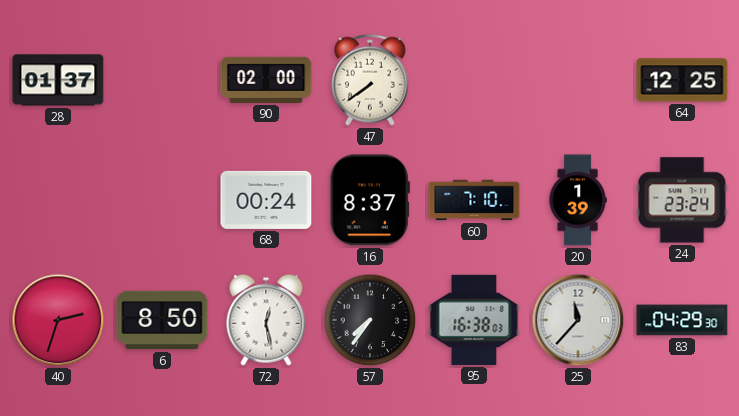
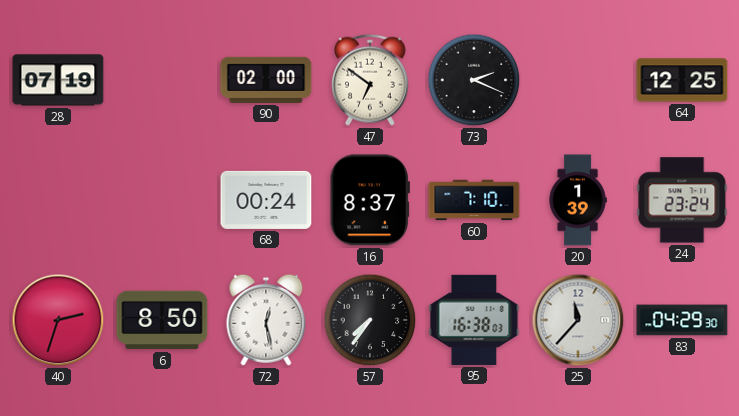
28: 01:37 -> 07:19
47: 7:39 -> 6:51
73: none -> 2:19
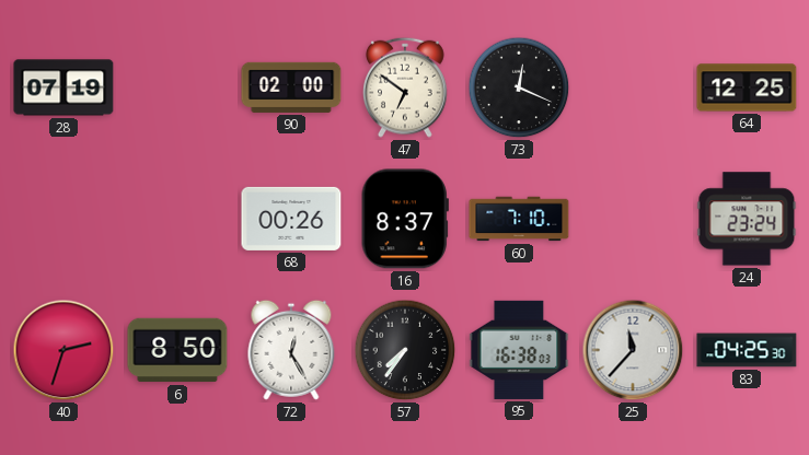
73: 2:19 -> 12:19
68: 00:24 -> 00:26
20: 1:39 -> none
72: 12:28 -> 12:25
83: 04:29 -> 04:25
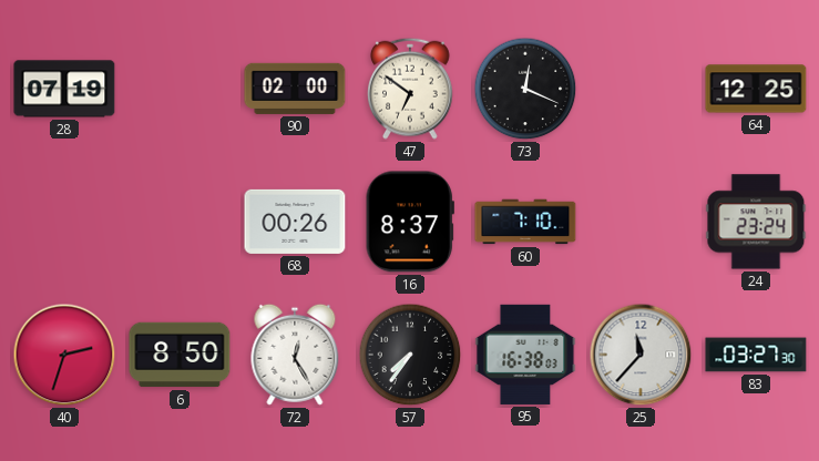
83: 04:25 -> 03:27
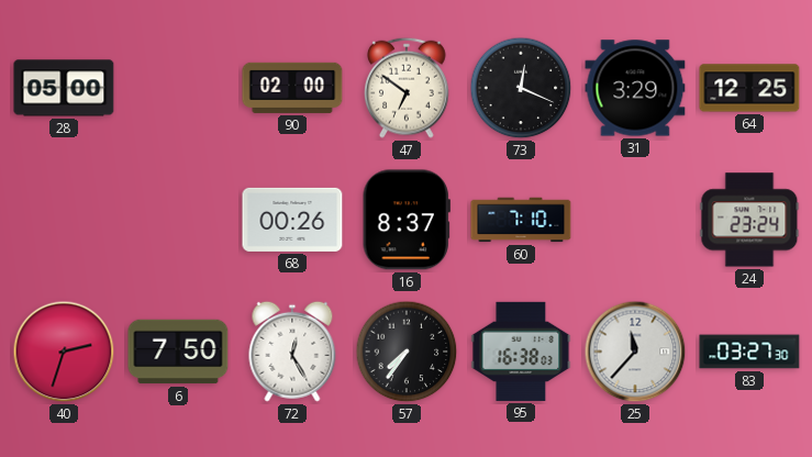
28: 07:19 -> 05:00
31: none -> 3:29
6: 8:50 -> 7:50
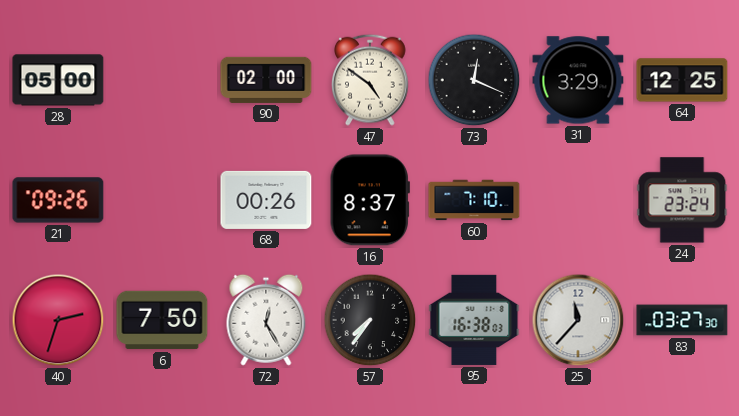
47: 6:51 -> 4:51
21: none -> 09:26
